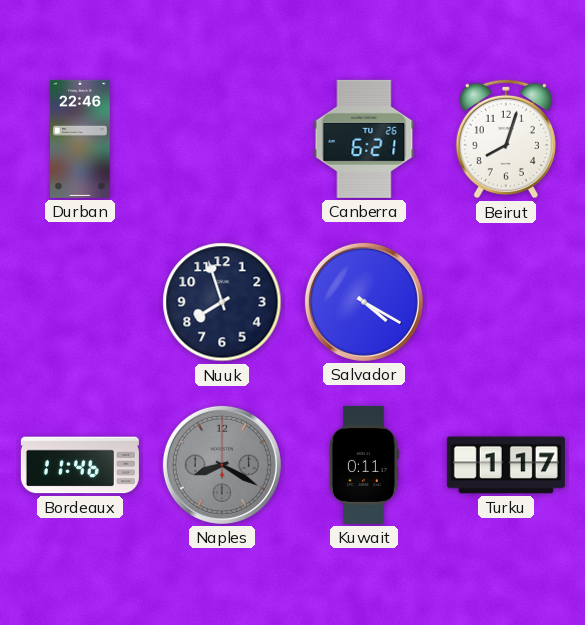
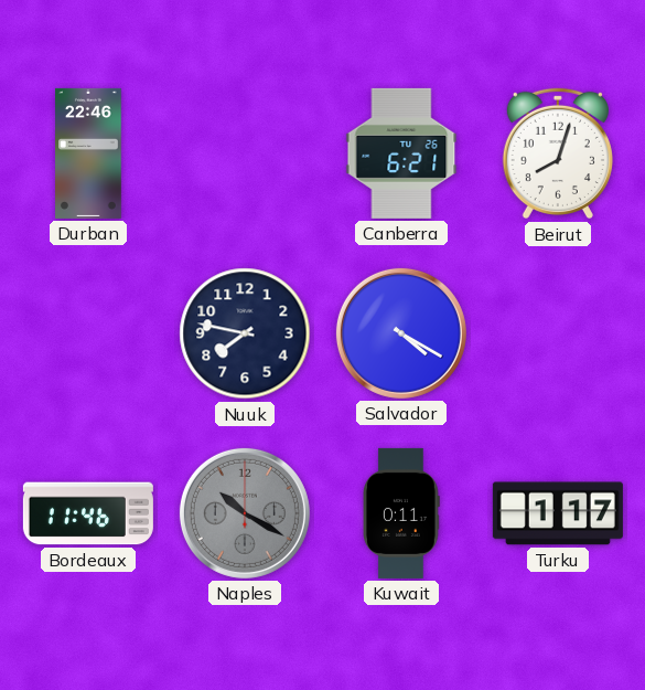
Nuuk: 7:57 -> 7:47
Naples: 8:20 -> 10:20
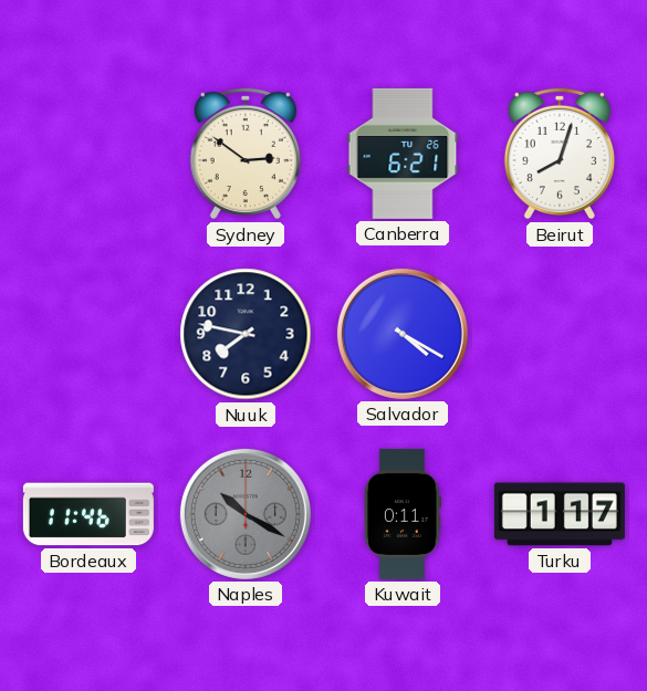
Durban: 22:46 -> none
Sydney: none -> 2:51
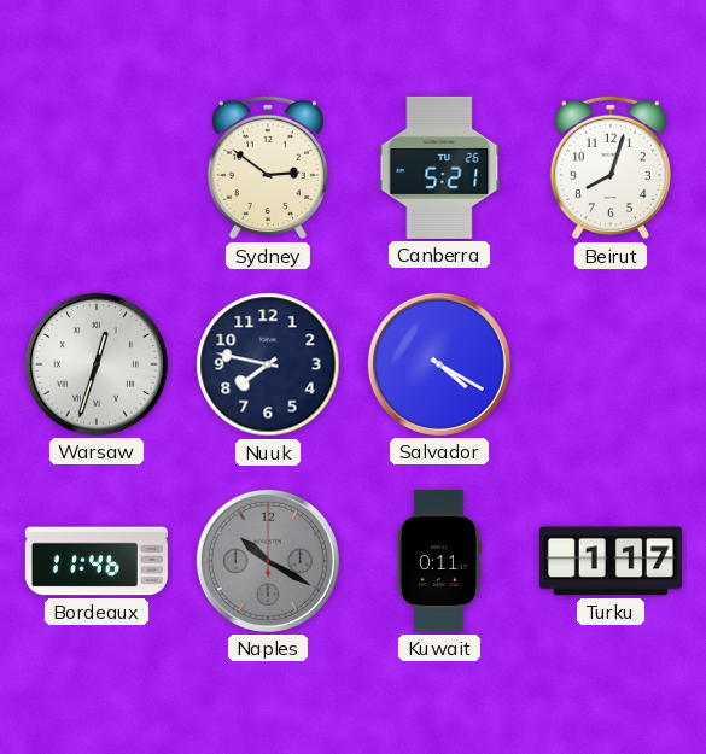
Canberra: 6:21 -> 5:21
Warsaw: none -> 12:33
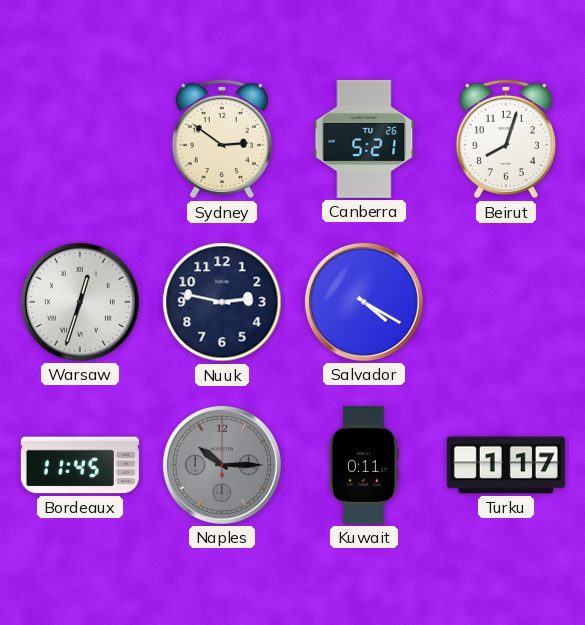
Nuuk: 7:47 -> 2:47
Bordeaux: 11:46 -> 11:45
Naples: 10:20 -> 10:15
